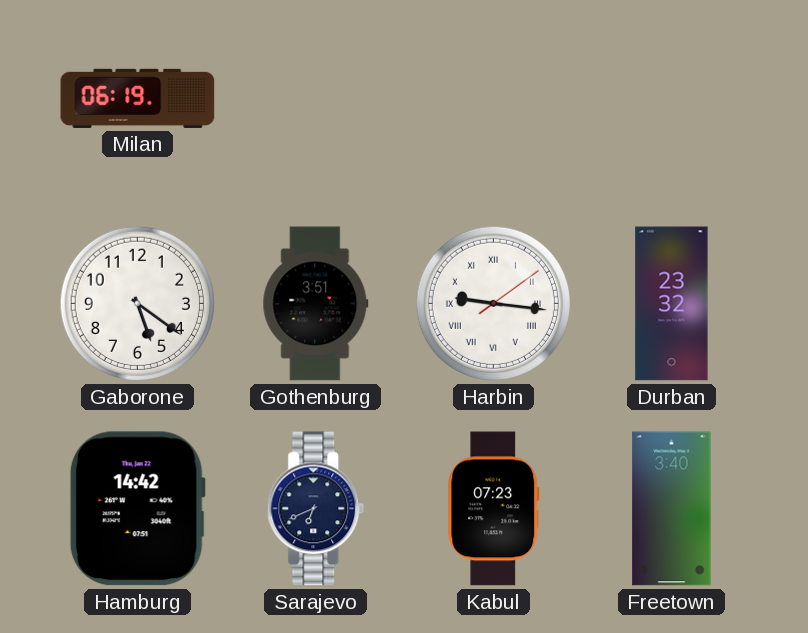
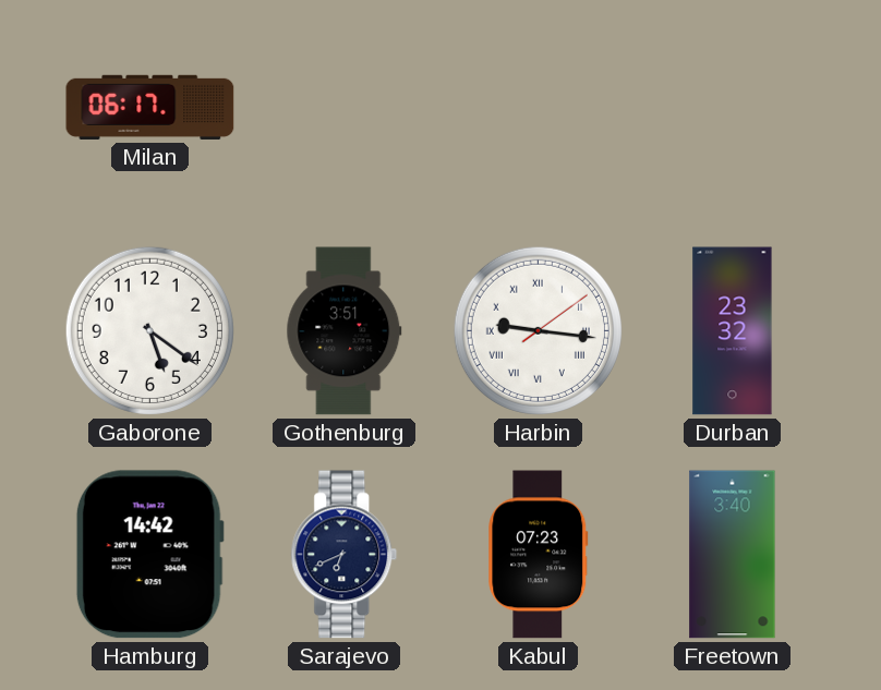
Milan: 06:19 -> 06:17
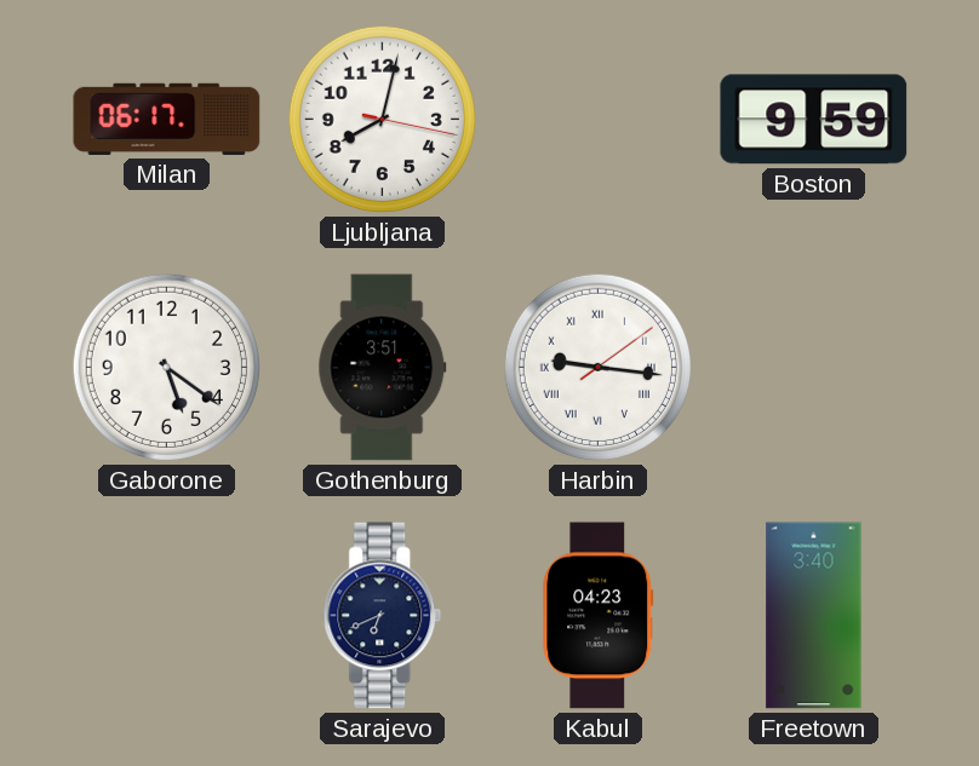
Ljubljana: none -> 8:02
Boston: none -> 9:59
Durban: 23:32 -> none
Hamburg: 14:42 -> none
Kabul: 07:23 -> 04:23
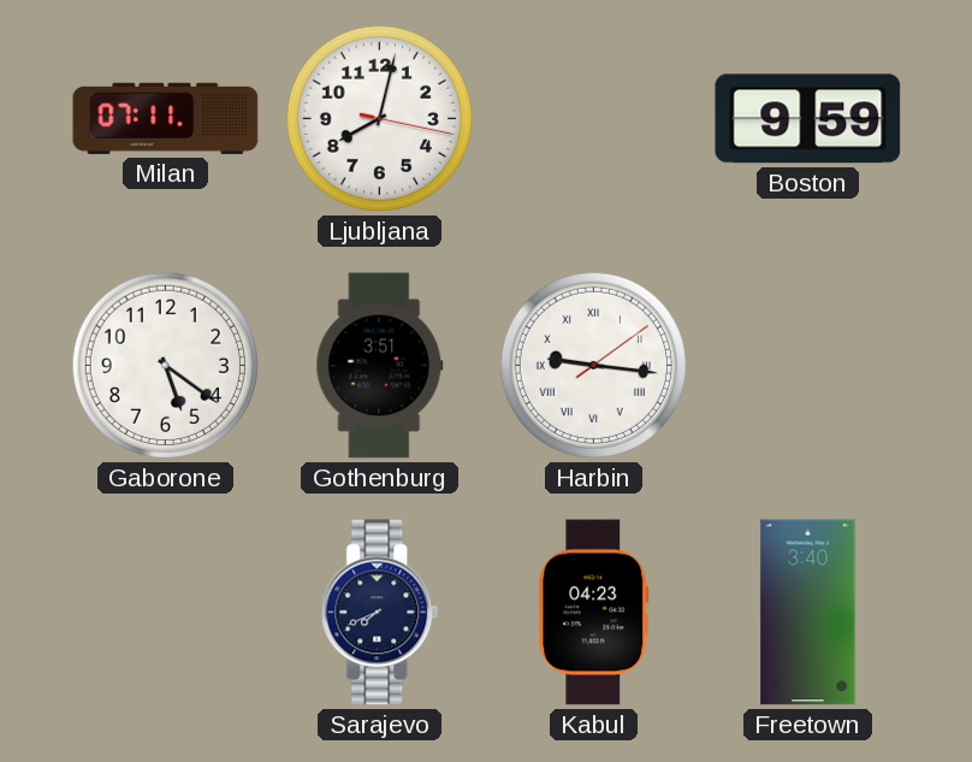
Milan: 06:17 -> 07:11
Sarajevo: 6:41 -> 7:41
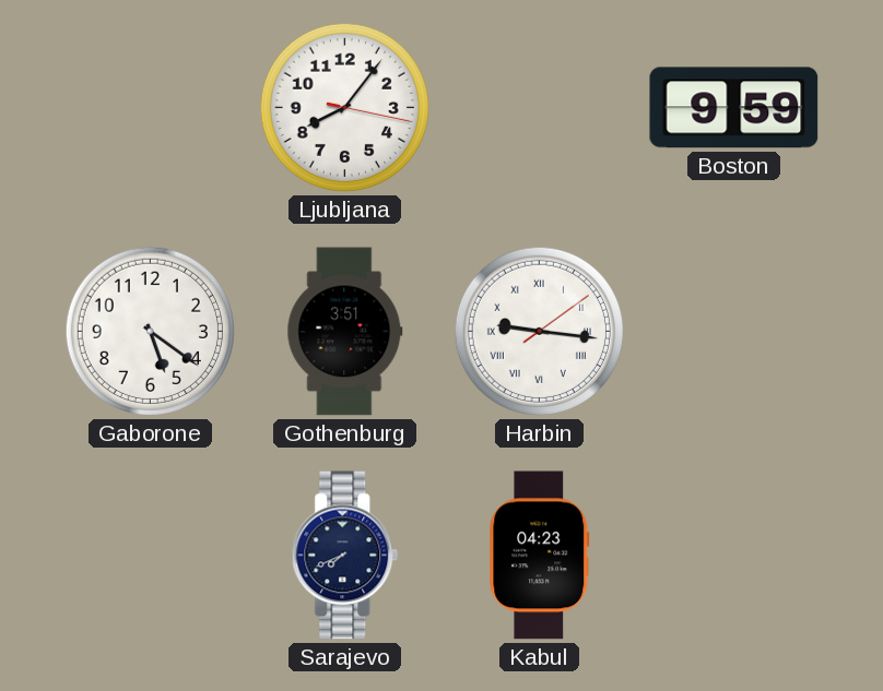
Milan: 07:11 -> none
Ljubljana: 8:02 -> 8:06
Freetown: 3:40 -> none
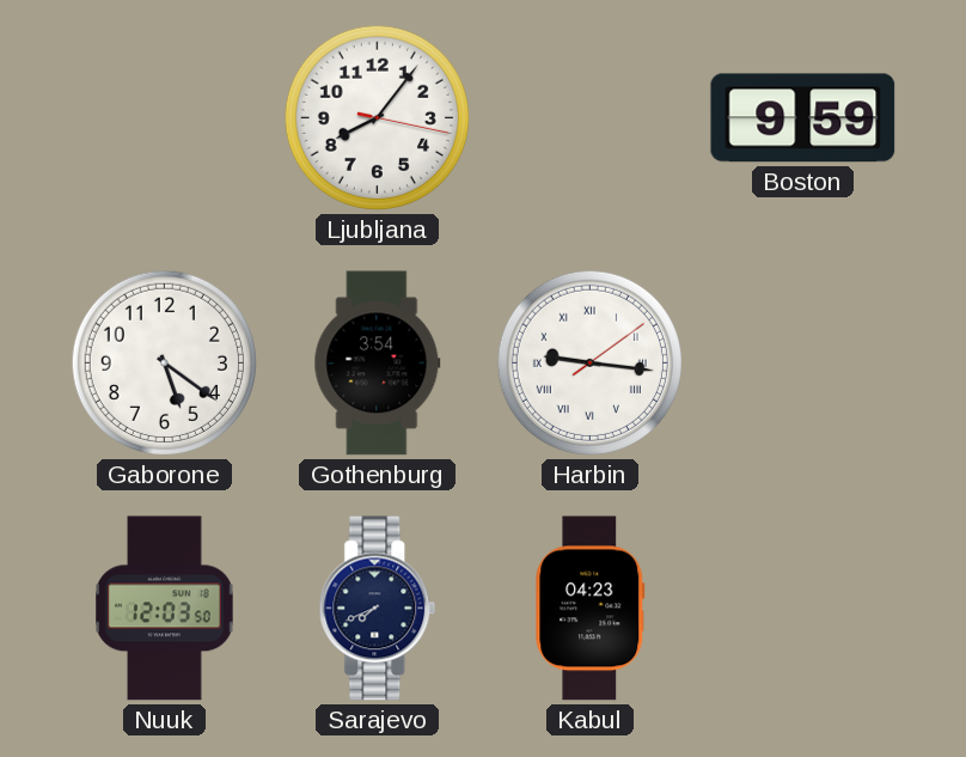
Gothenburg: 3:51 -> 3:54
Nuuk: none -> 12:03
